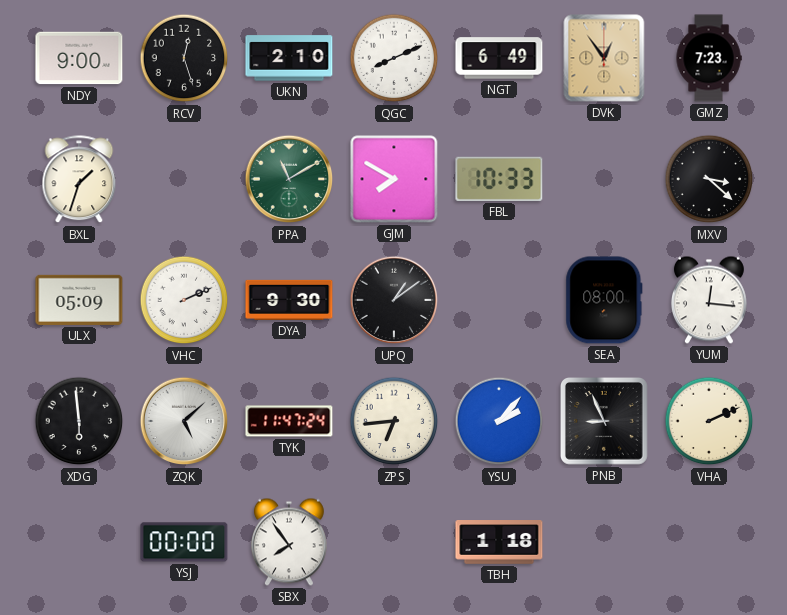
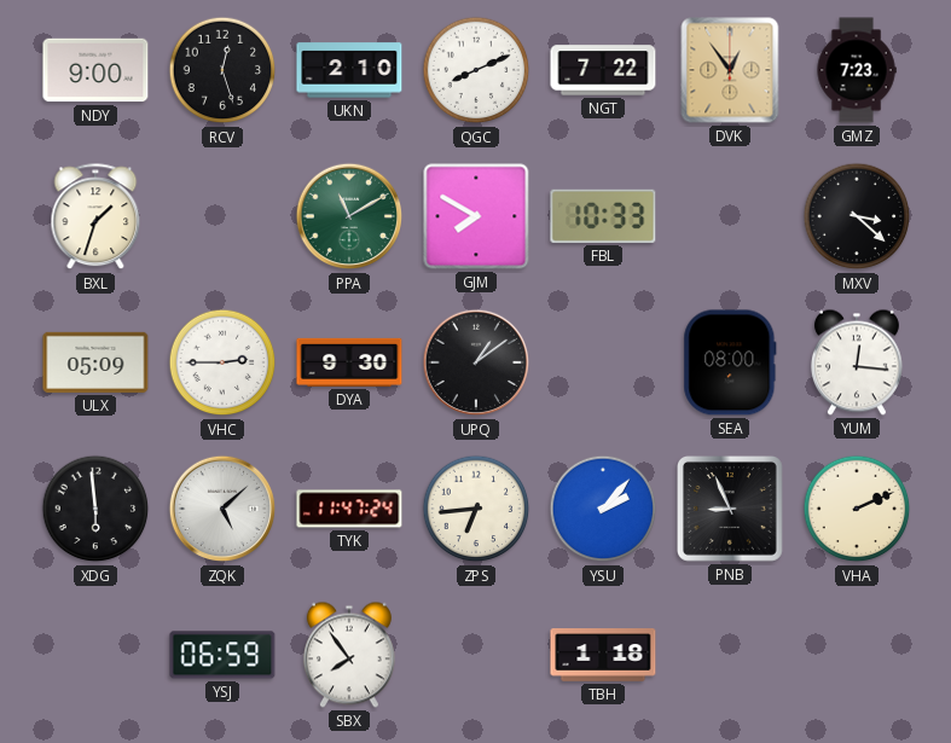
NGT: 6:49 -> 7:22
VHC: 2:11 -> 2:45
YSJ: 00:00 -> 06:59
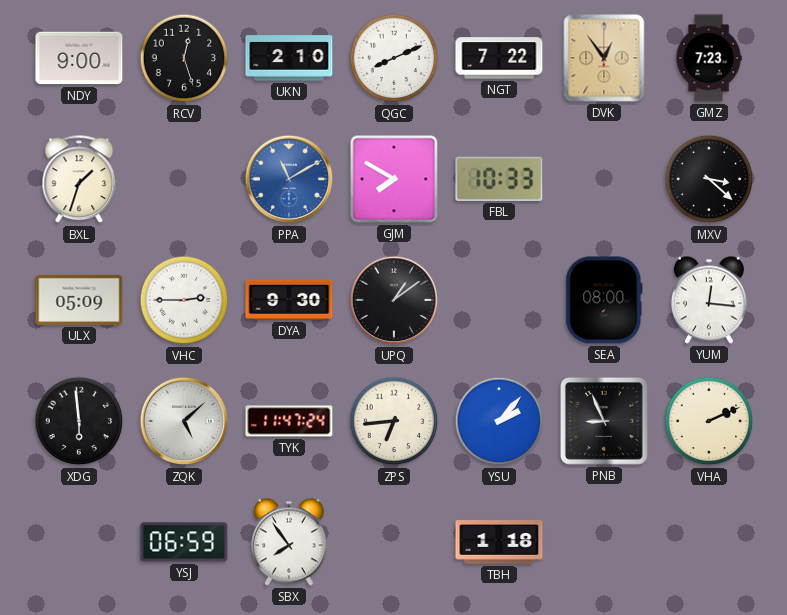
PPA dial: green -> blue
